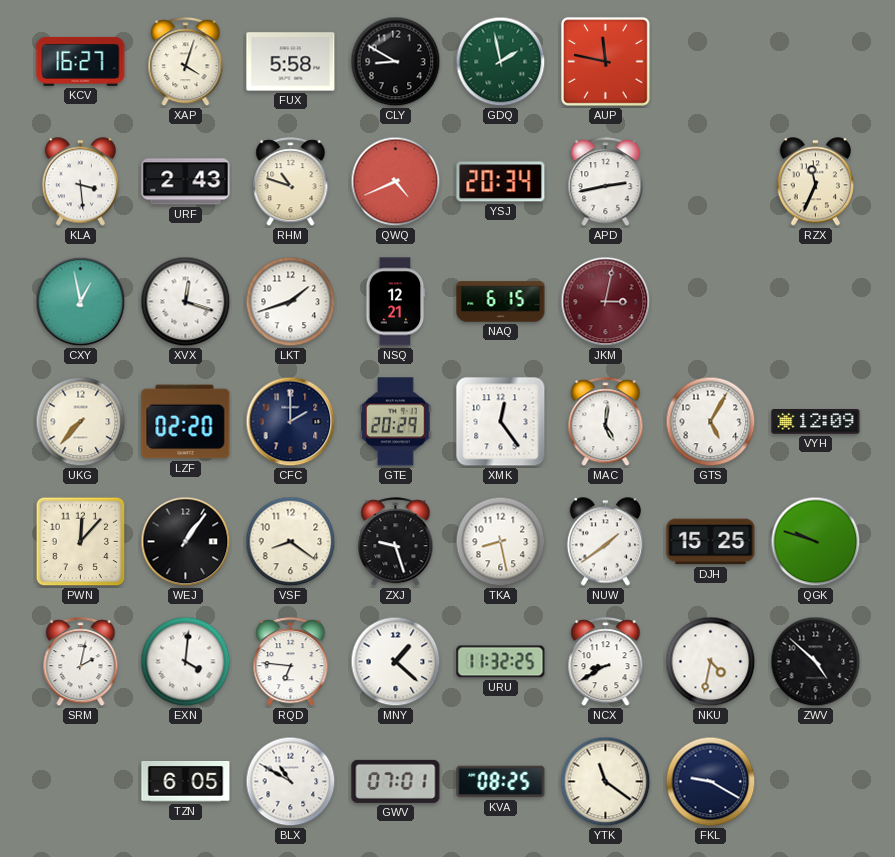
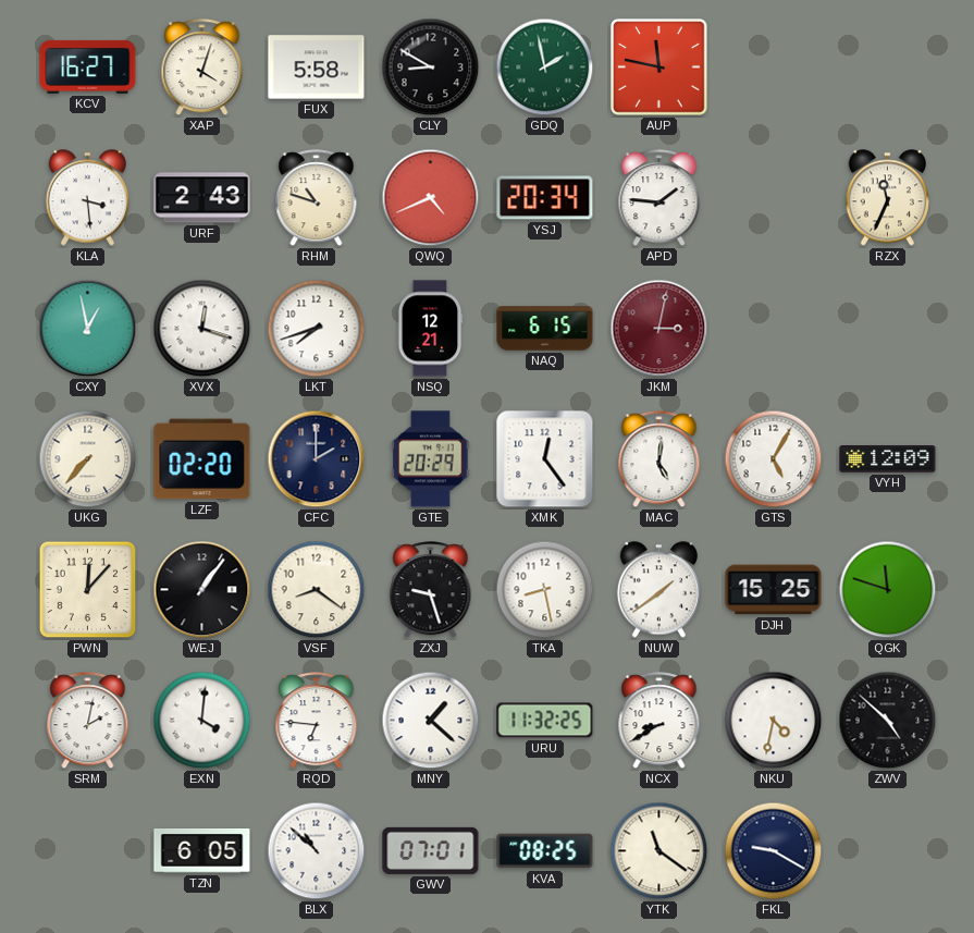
APD: 2:43 -> 1:46
LKT: 1:42 -> 7:42
QGK: 9:48 -> 11:48
BLX: 10:50 -> 10:52
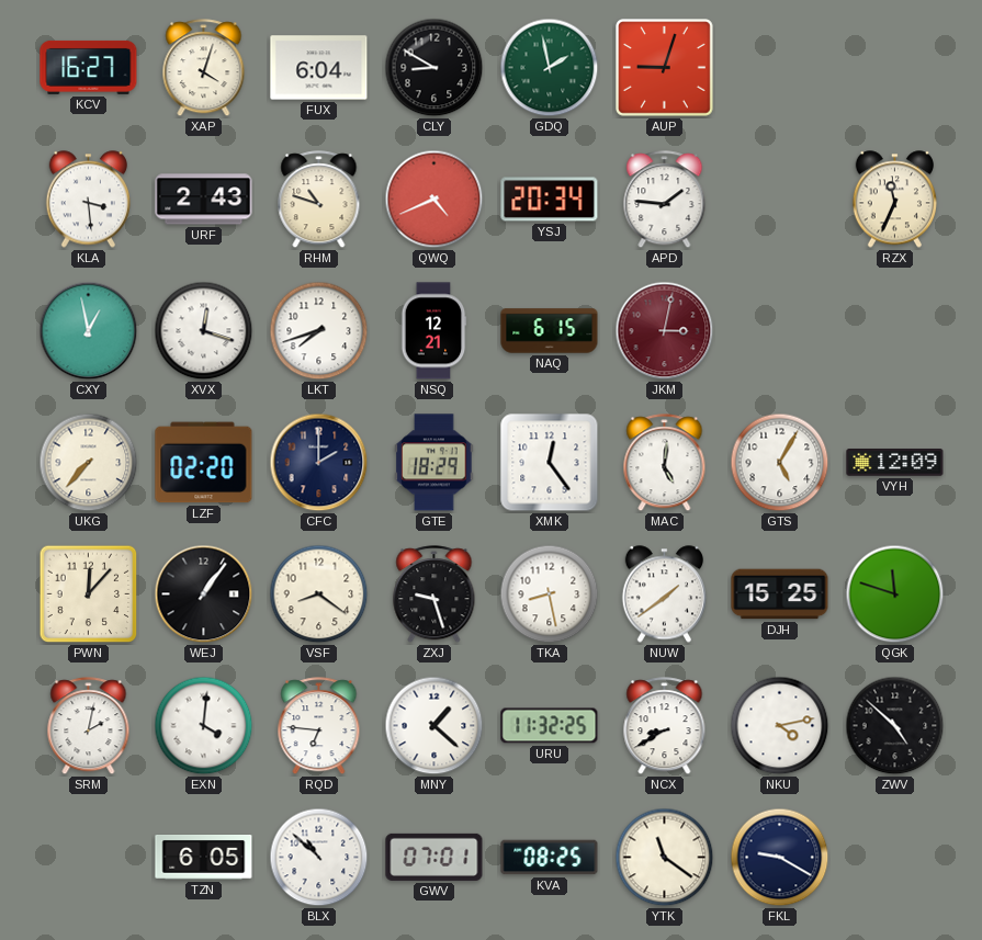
FUX: 5:58 -> 6:04
AUP: 11:47 -> 9:03
GTE: 20:29 -> 18:29
NKU: 4:32 -> 4:13
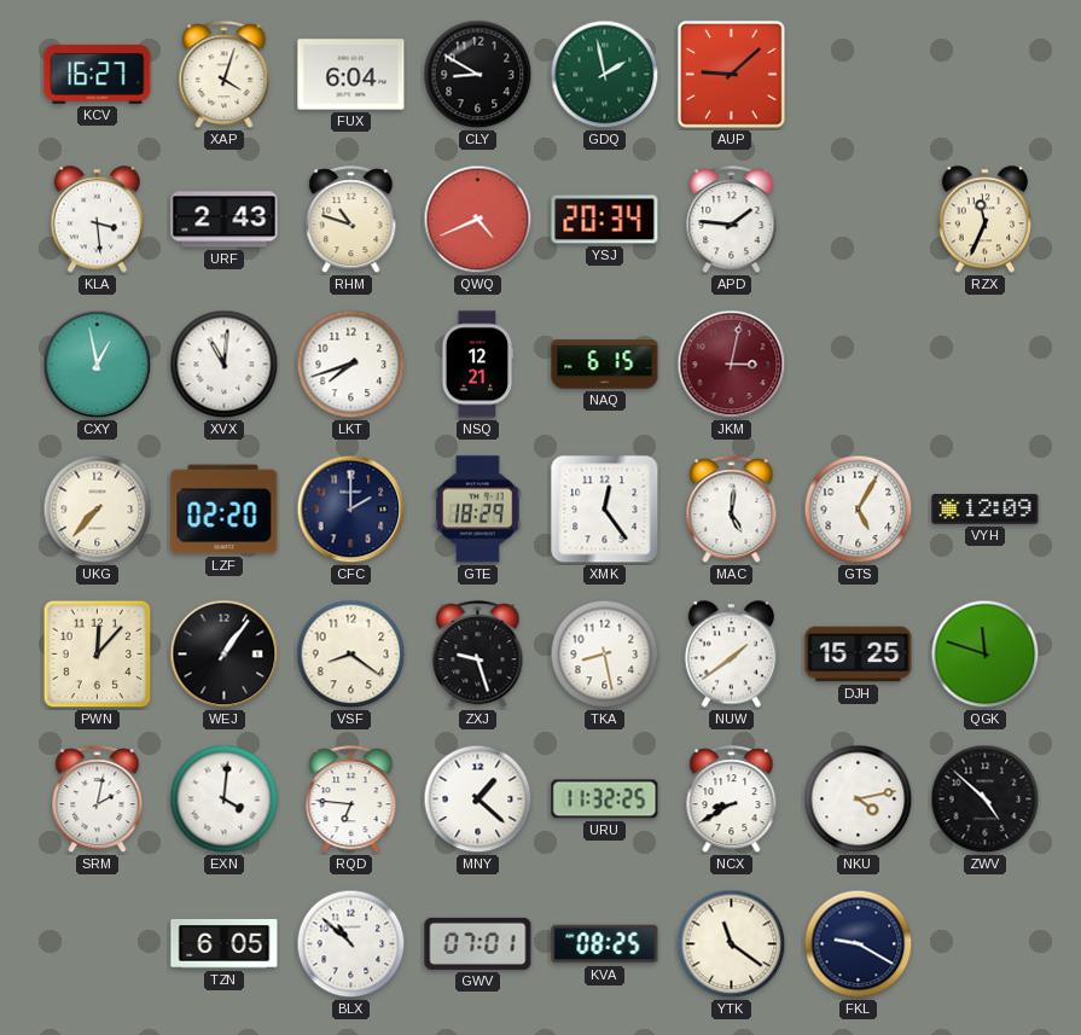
AUP: 9:03 -> 9:08
XVX: 12:18 -> 11:01
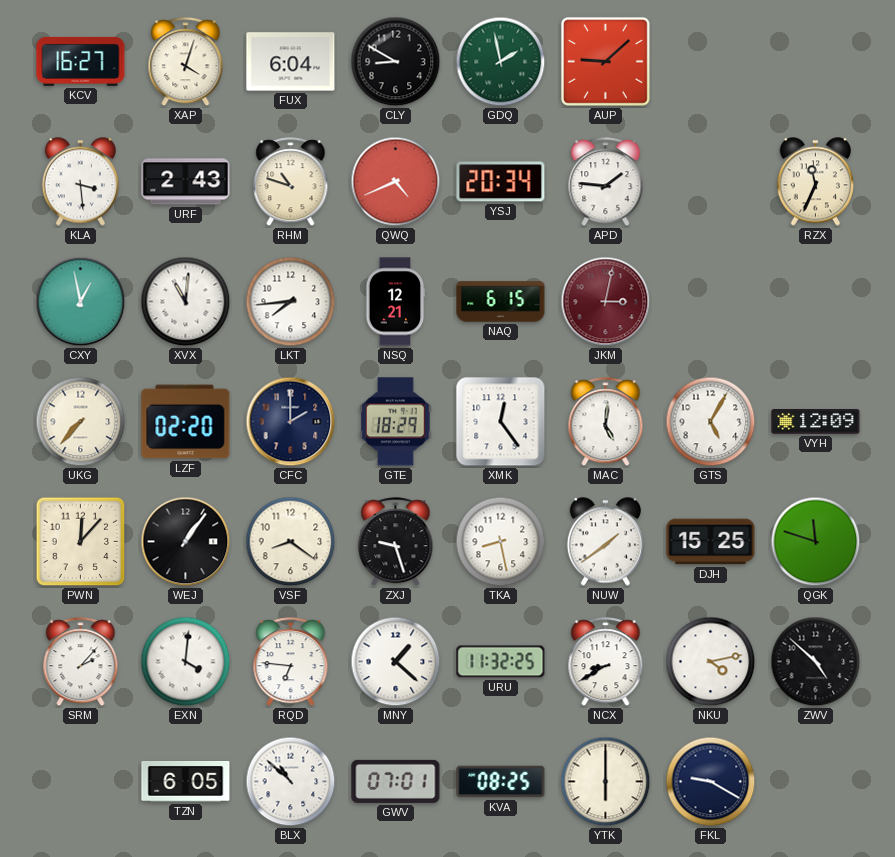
LKT: 7:42 -> 7:44
SRM: 2:02 -> 2:07
YTK: 11:21 -> 6:00
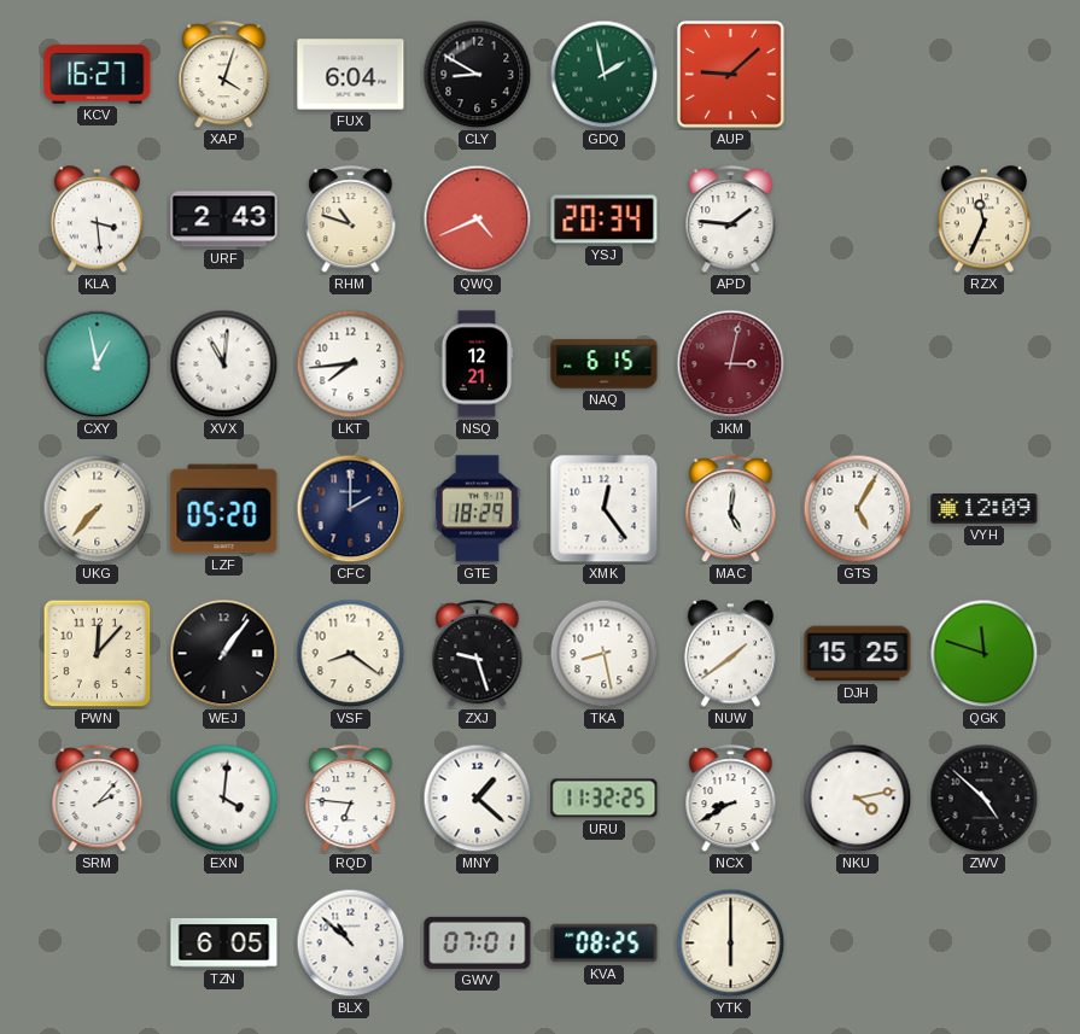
LZF: 02:20 -> 05:20
FKL: 9:20 -> none
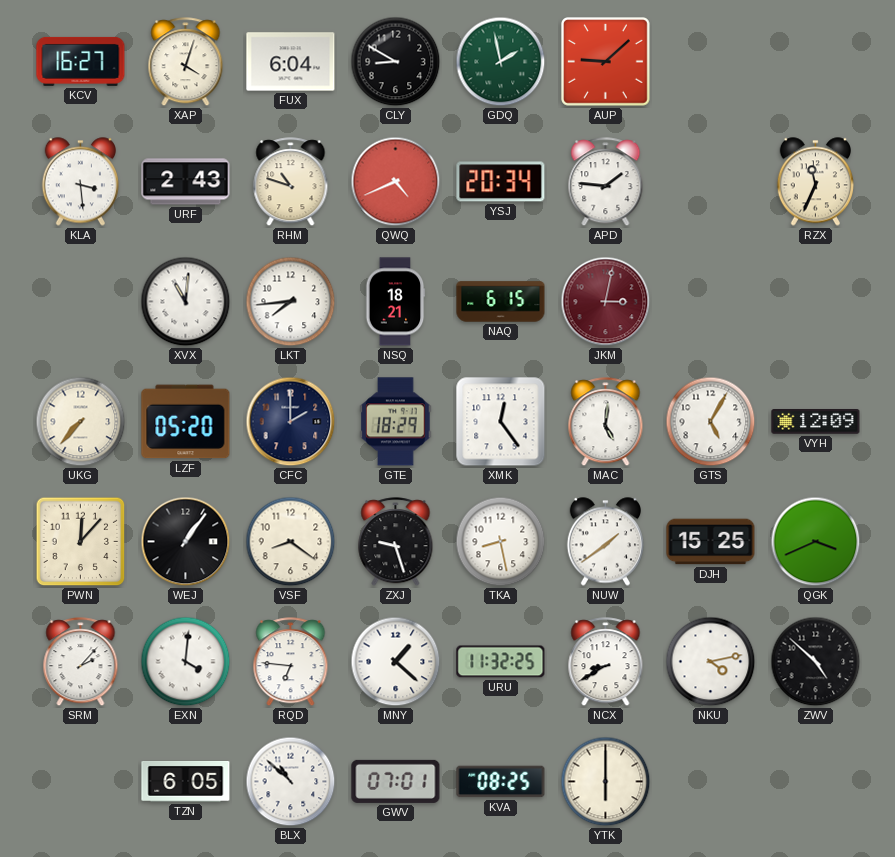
CXY: 12:58 -> none
NSQ: 12:21 -> 18:21
QGK: 11:48 -> 3:41
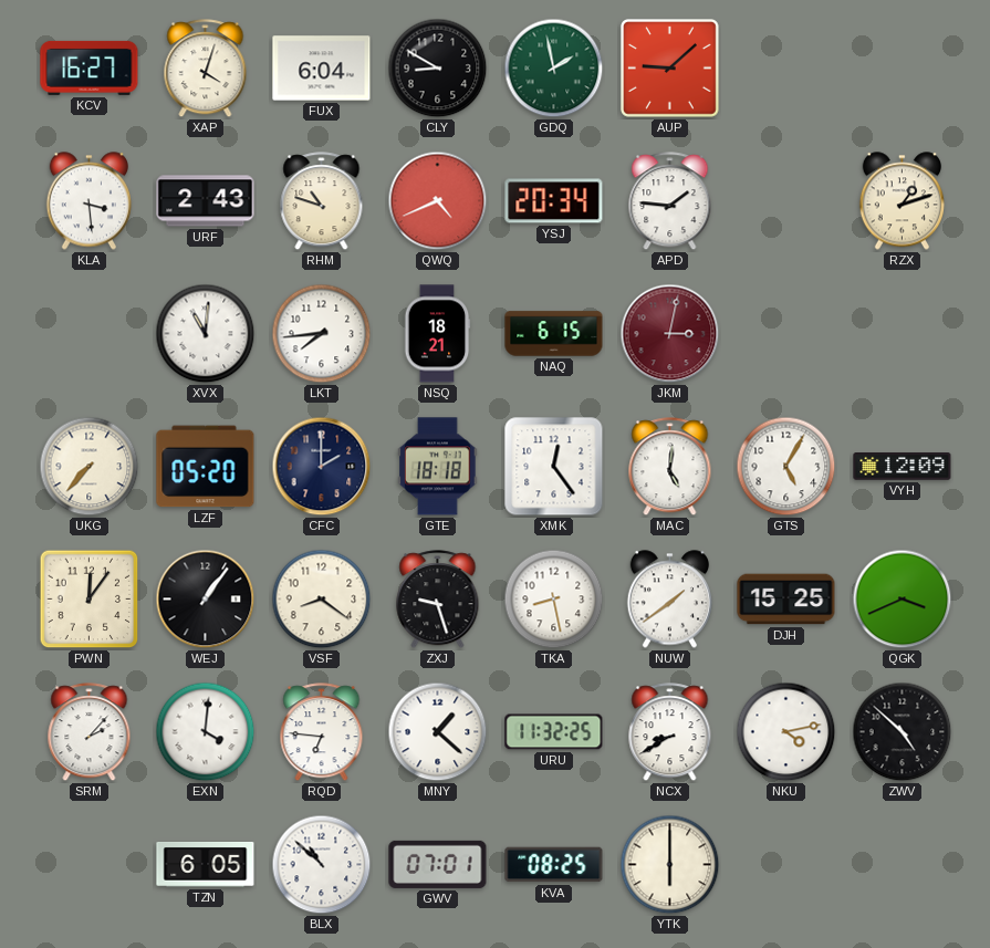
RZX: 11:34 -> 1:12
GTE: 18:29 -> 18:18
PWN: 12:07 -> 12:06
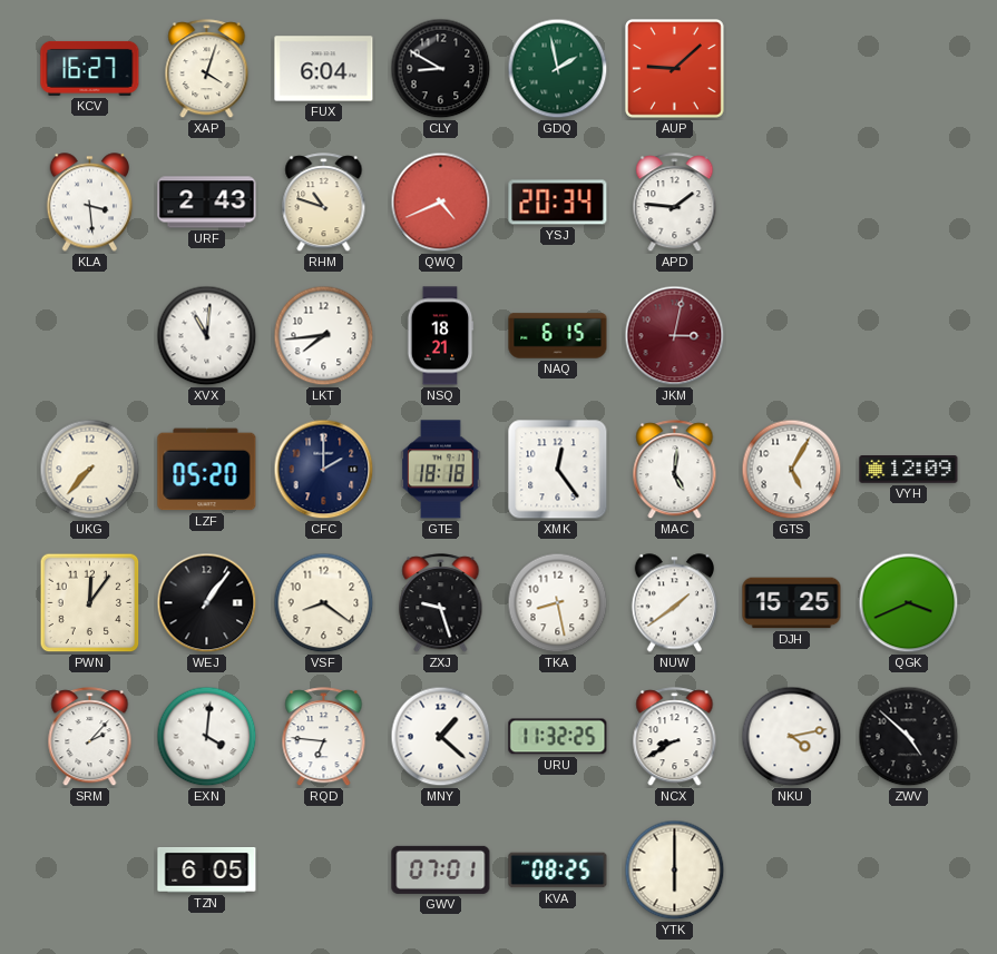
RZX: 1:12 -> none
BLX: 10:52 -> none
